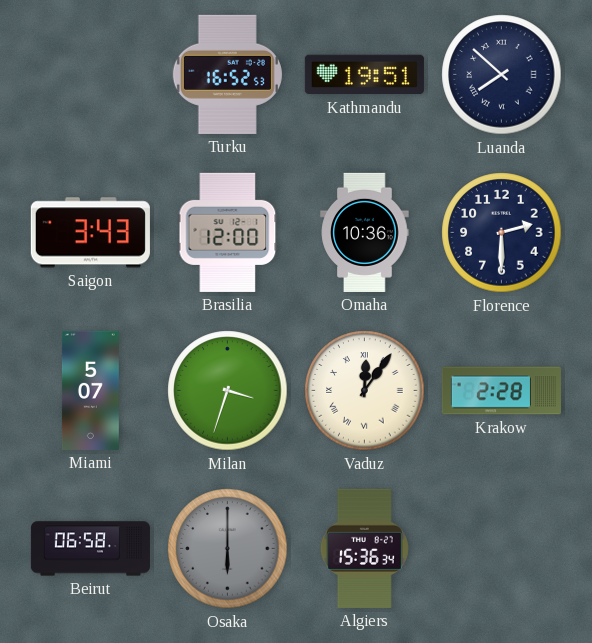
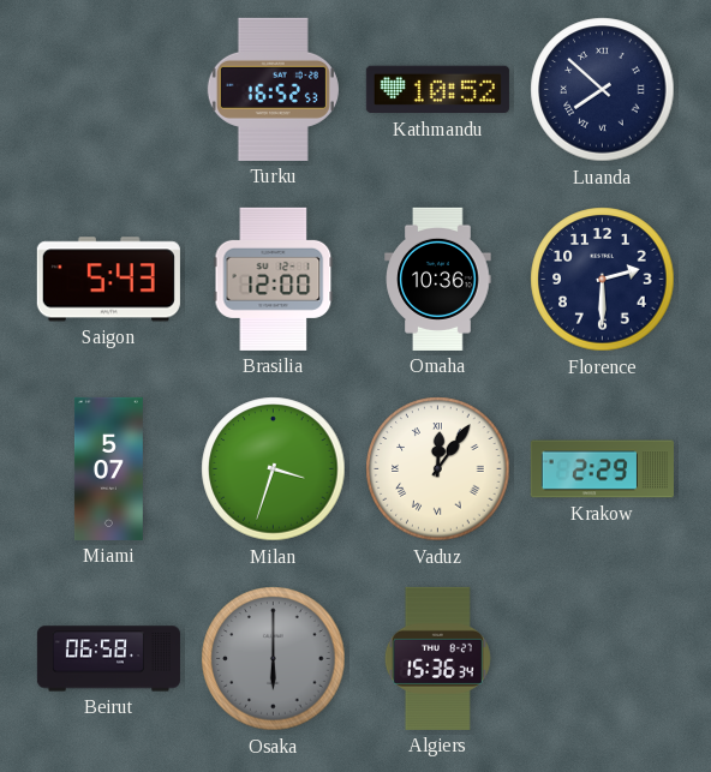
Kathmandu: 19:51 -> 10:52
Saigon: 3:43 -> 5:43
Krakow: 2:28 -> 2:29
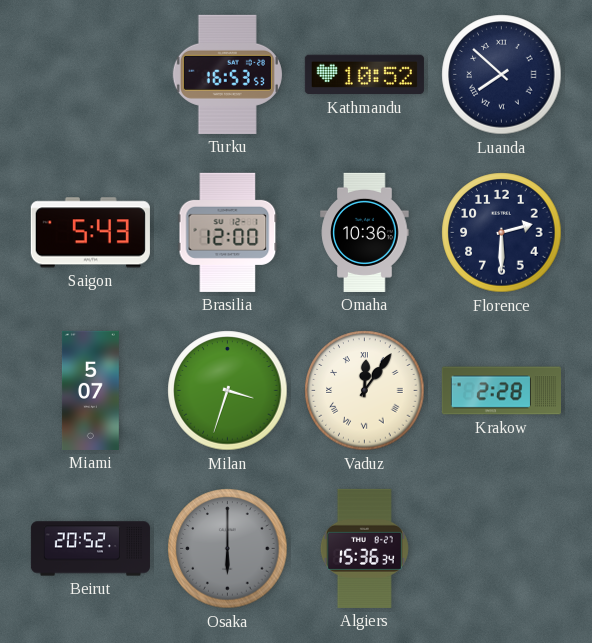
Turku: 16:52 -> 16:53
Krakow: 2:29 -> 2:28
Beirut: 06:58 -> 20:52
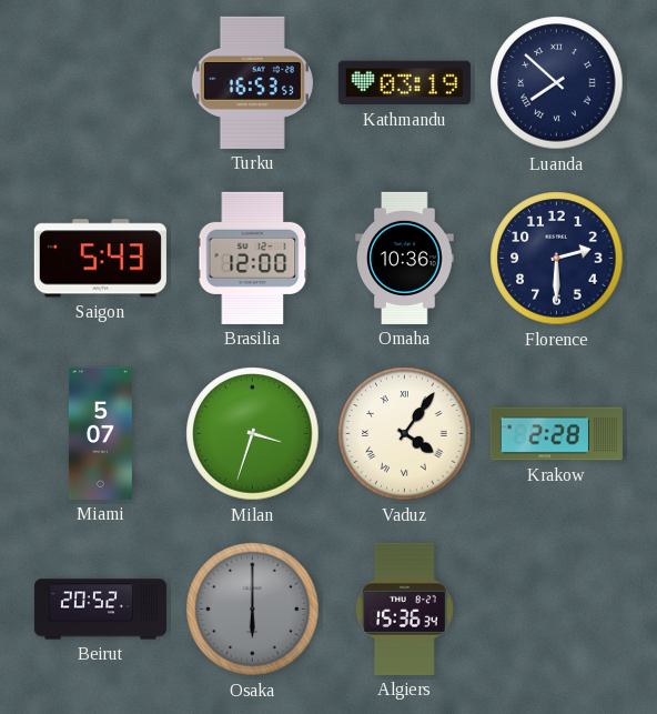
Kathmandu: 10:52 -> 03:19
Vaduz: 12:06 -> 4:06
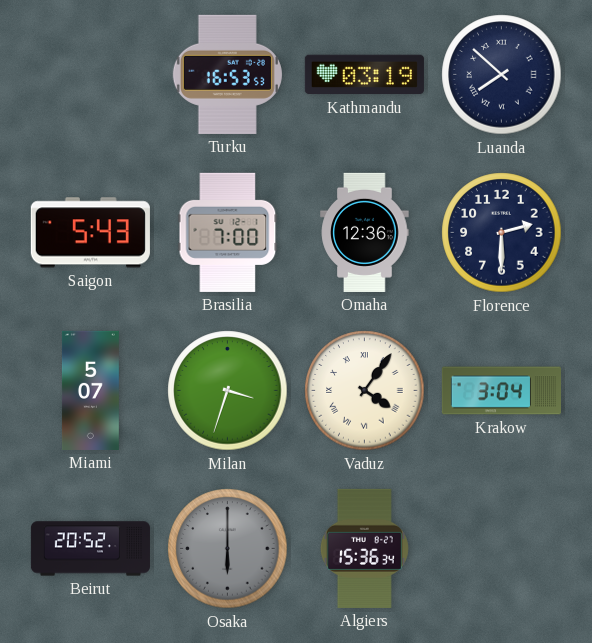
Brasilia: 12:00 -> 7:00
Omaha: 10:36 -> 12:36
Krakow: 2:28 -> 3:04
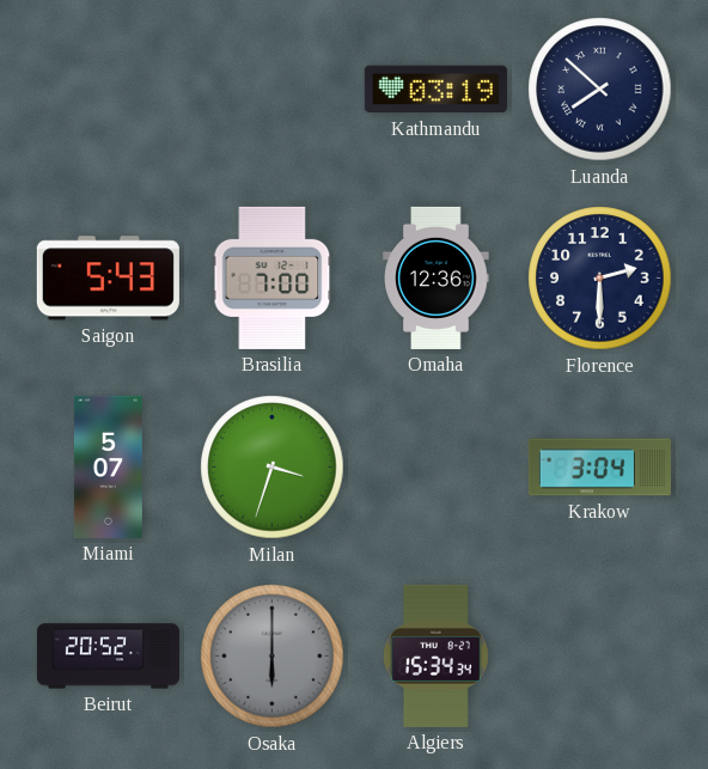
Turku: 16:53 -> none
Vaduz: 4:06 -> none
Algiers: 15:36 -> 15:34
